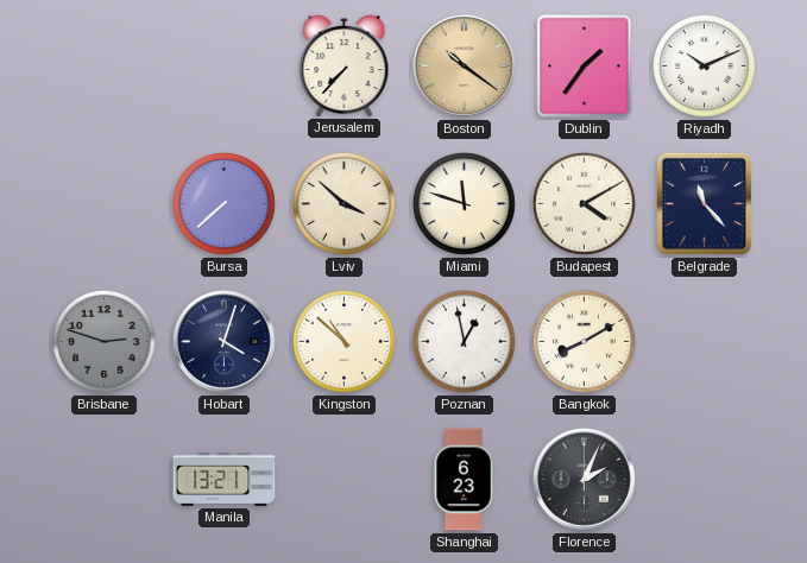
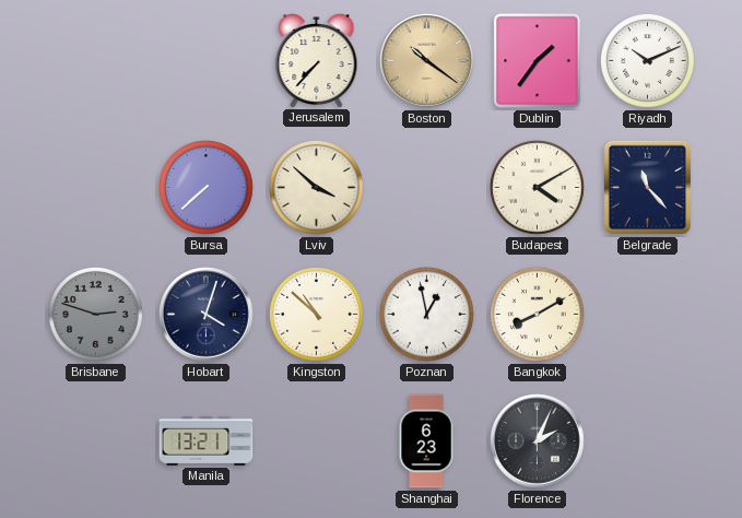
Miami: 11:48 -> none
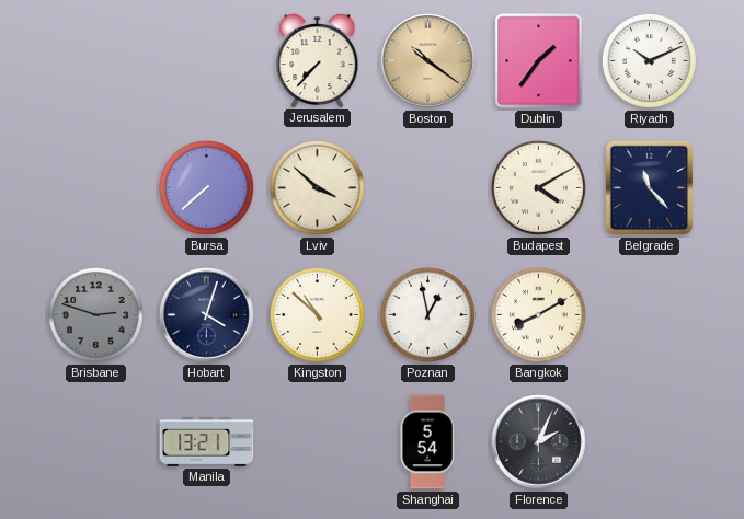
Shanghai: 6:23 -> 5:54
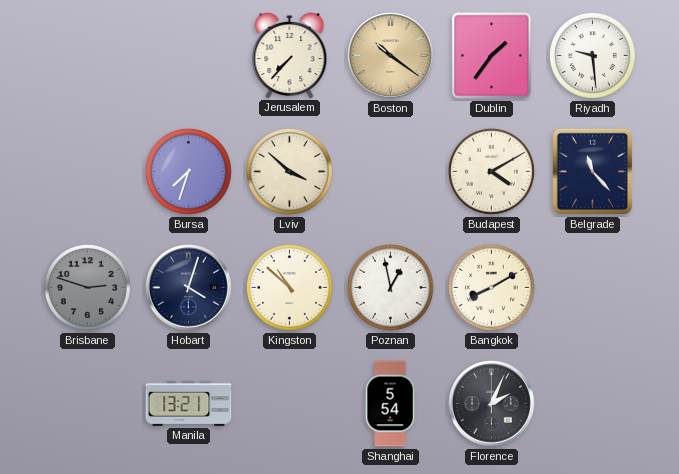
Riyadh: 10:11 -> 9:29
Bursa: 7:38 -> 7:33
